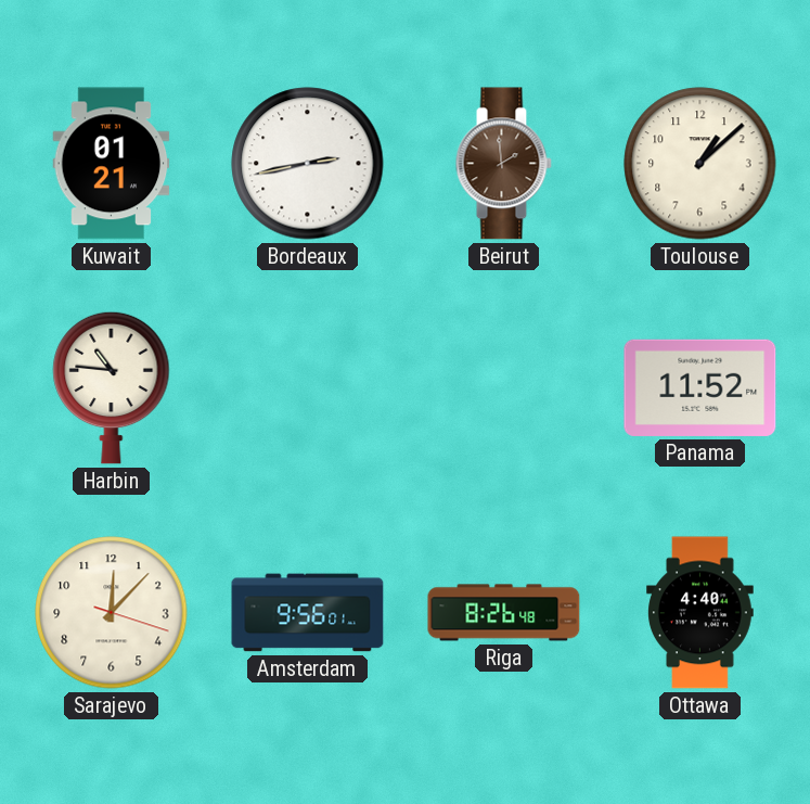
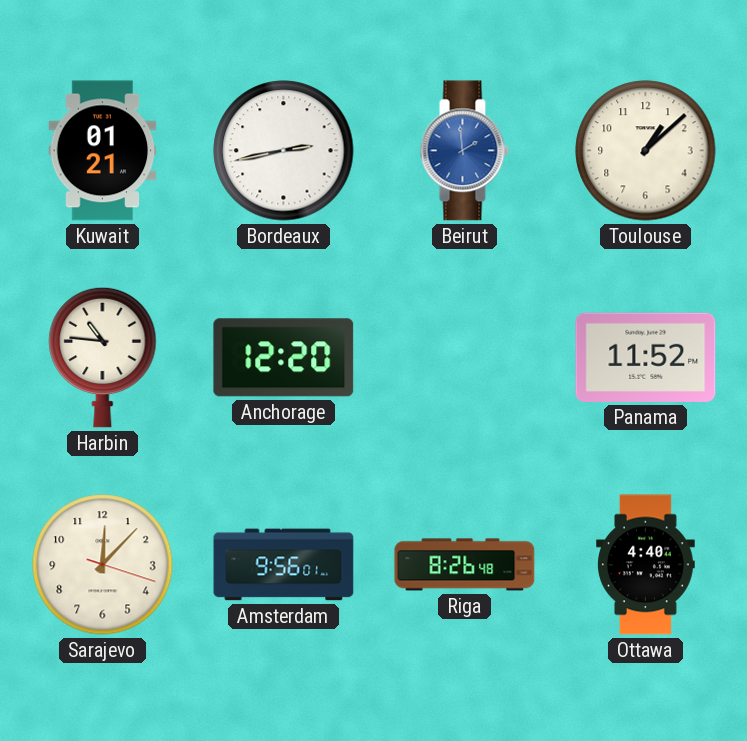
Beirut dial: brown -> blue
Anchorage: none -> 12:20
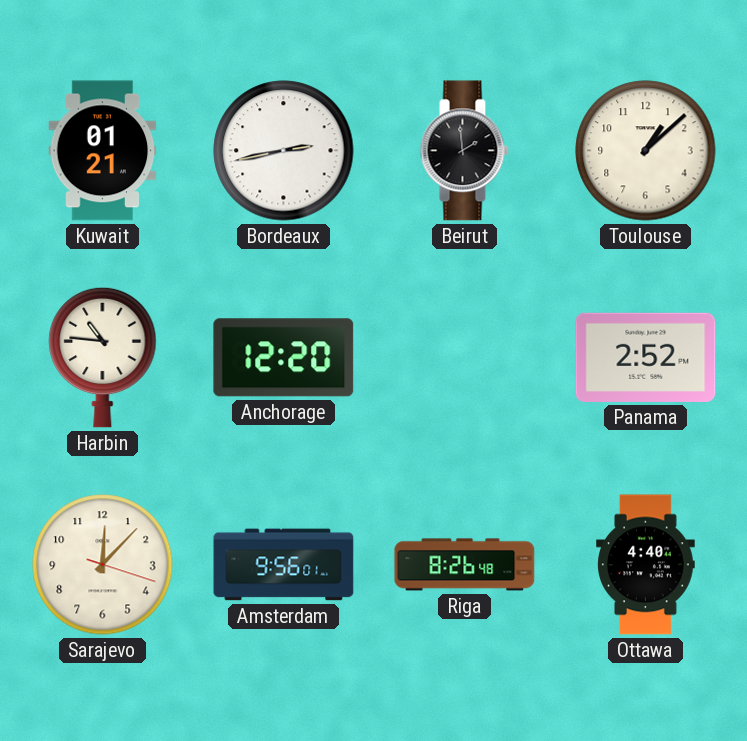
Beirut dial: blue -> black
Panama: 11:52 -> 2:52
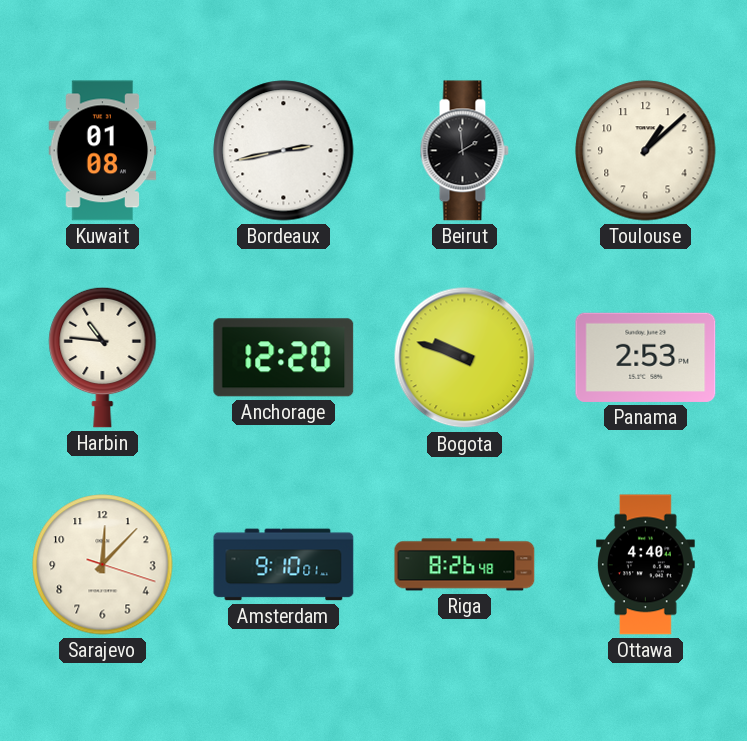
Kuwait: 01:21 -> 01:08
Bogota: none -> 9:48
Panama: 2:52 -> 2:53
Amsterdam: 9:56 -> 9:10
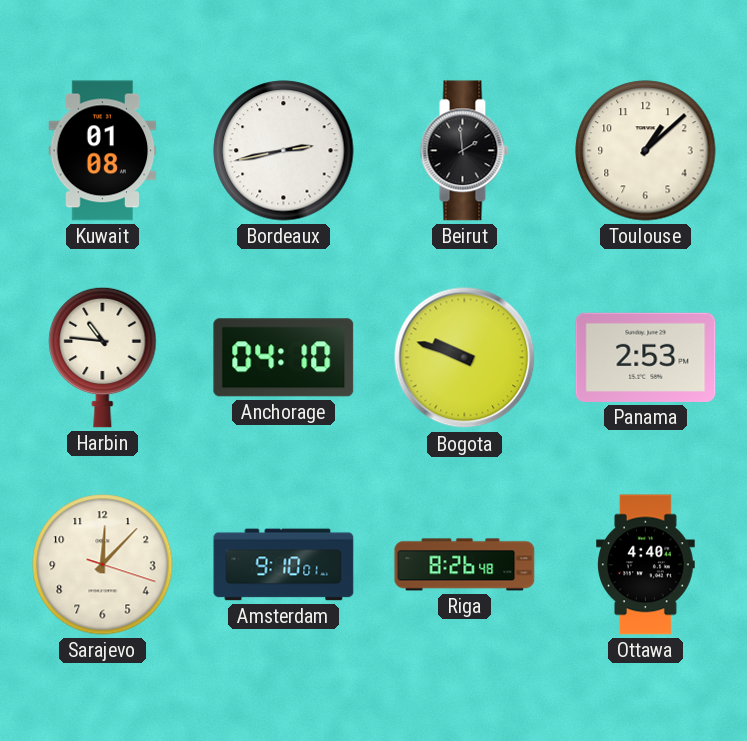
Anchorage: 12:20 -> 04:10
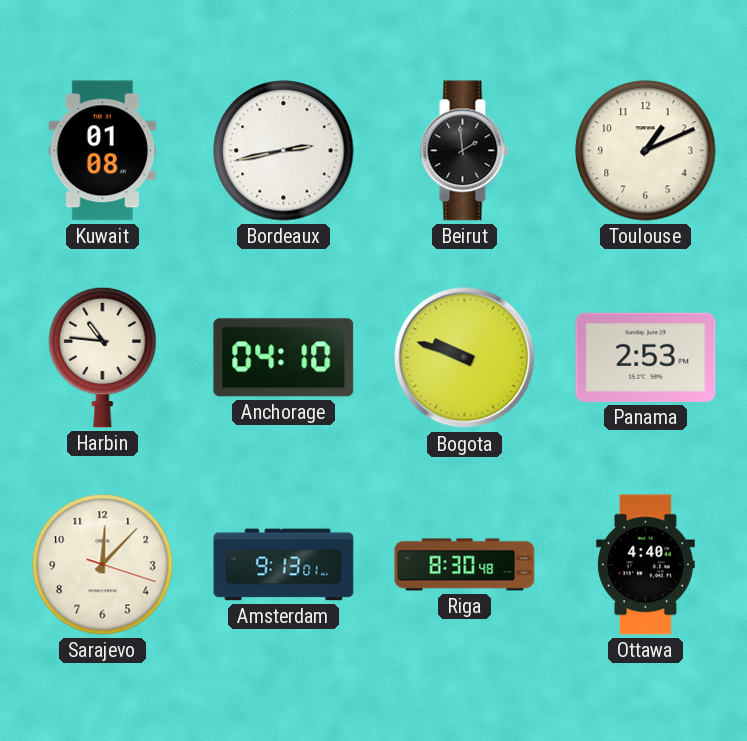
Toulouse: 1:08 -> 1:11
Amsterdam: 9:10 -> 9:13
Riga: 8:26 -> 8:30
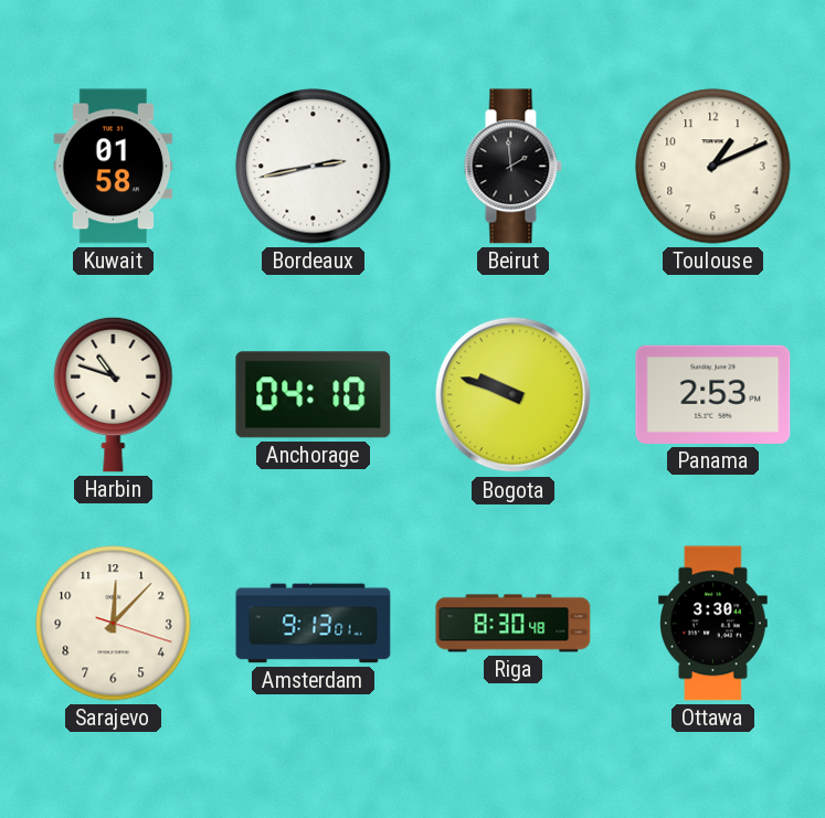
Kuwait: 01:08 -> 01:58
Harbin: 10:46 -> 10:48
Ottawa: 4:40 -> 3:30
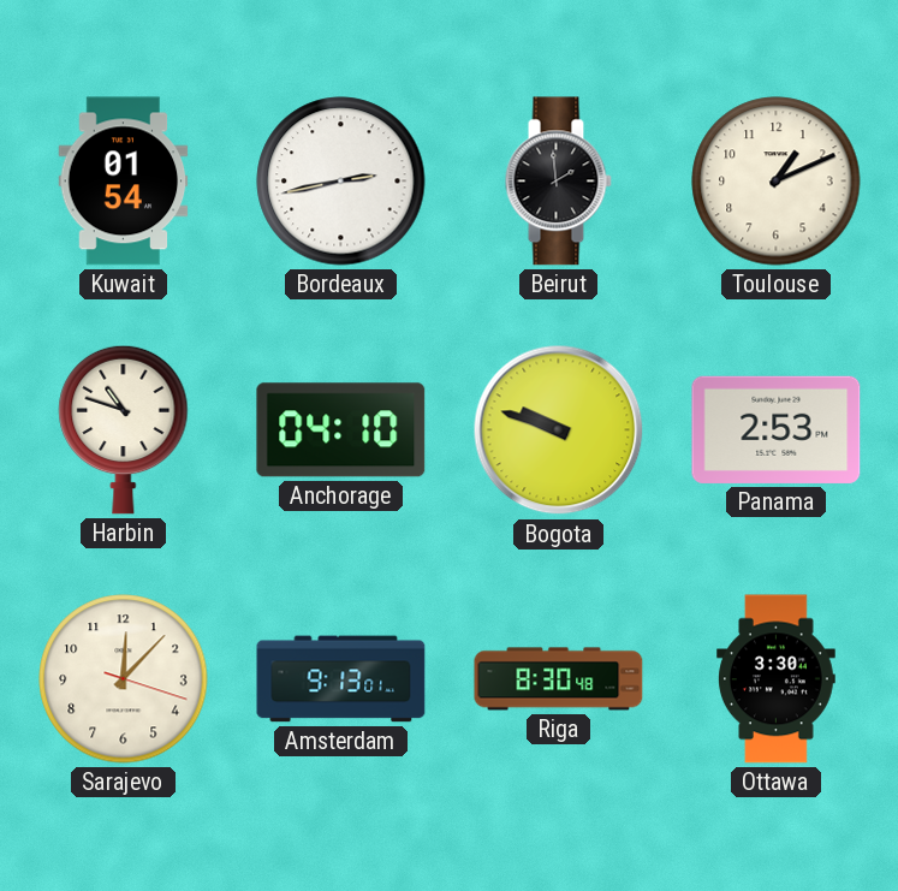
Kuwait: 01:58 -> 01:54
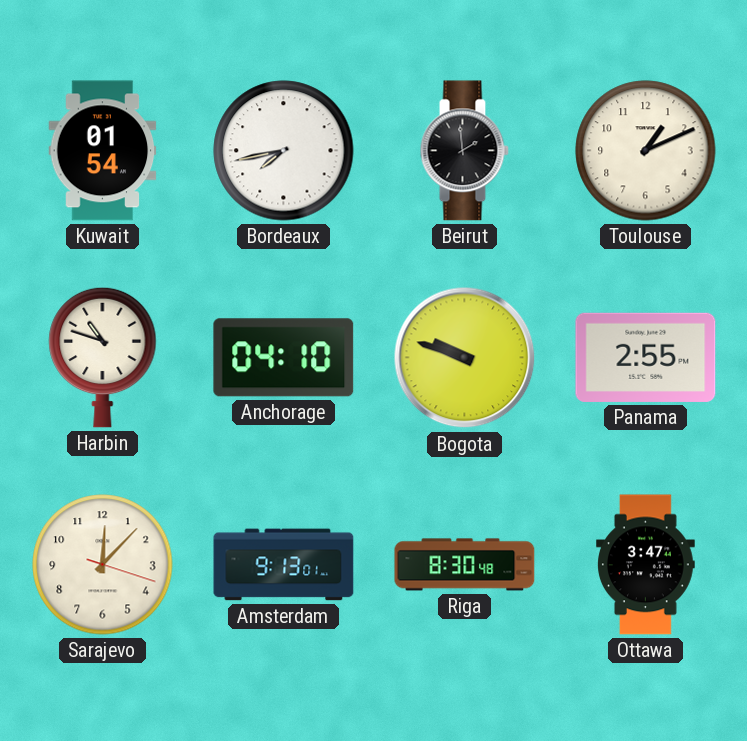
Bordeaux: 2:43 -> 7:43
Panama: 2:53 -> 2:55
Ottawa: 3:30 -> 3:47
